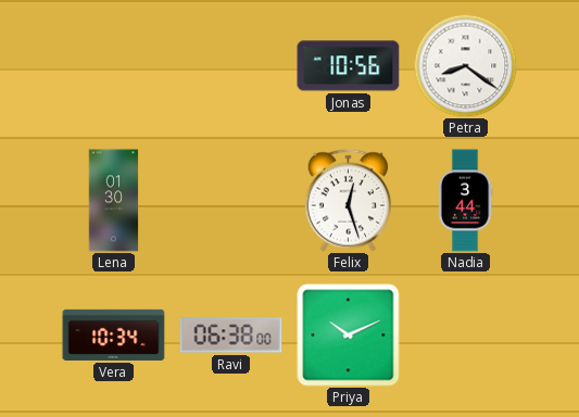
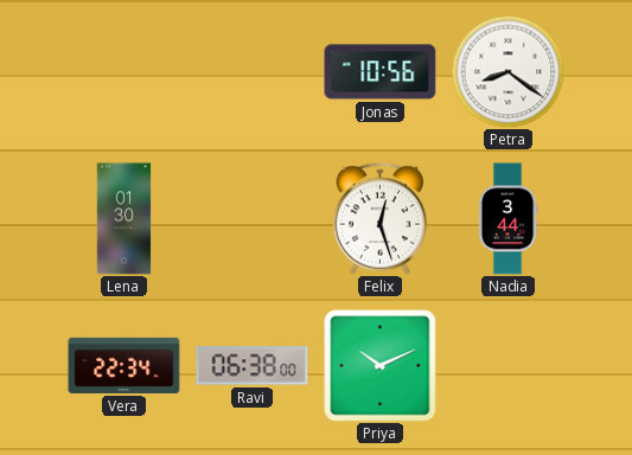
Vera: 10:34 -> 22:34
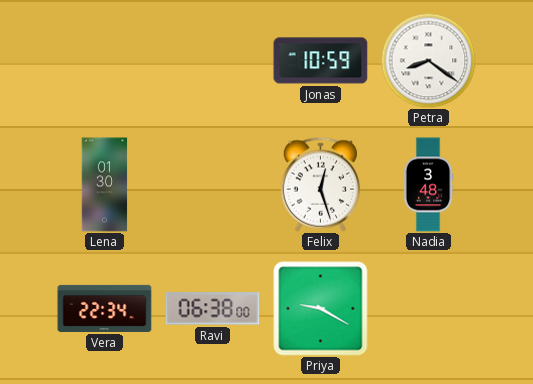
Jonas: 10:56 -> 10:59
Nadia: 3:44 -> 3:48
Priya: 10:11 -> 9:20
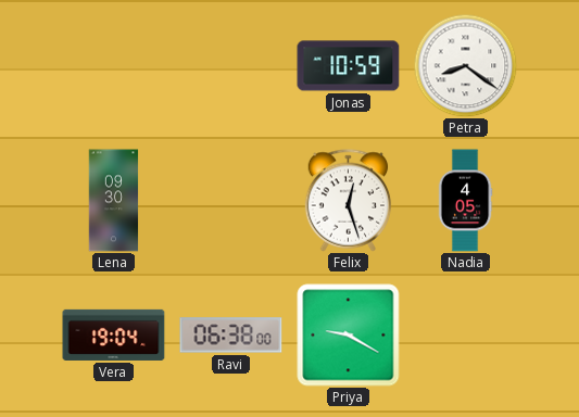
Lena: 01:30 -> 09:30
Nadia: 3:48 -> 4:05
Vera: 22:34 -> 19:04
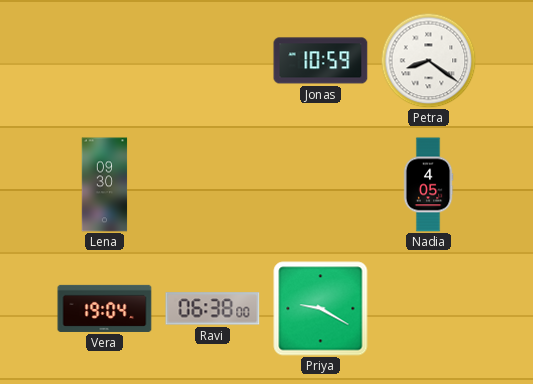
Felix: 12:27 -> none
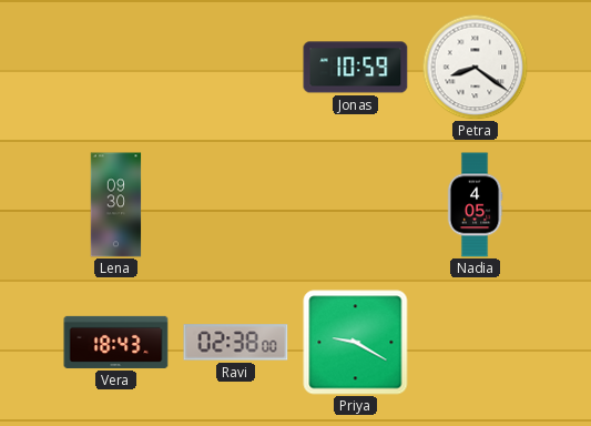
Vera: 19:04 -> 18:43
Ravi: 06:38 -> 02:38
